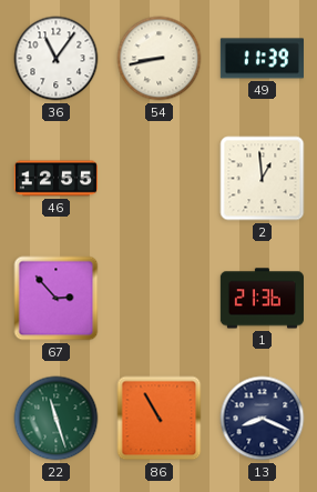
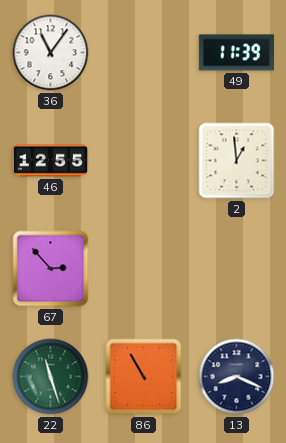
54: 8:43 -> none
1: 21:36 -> none
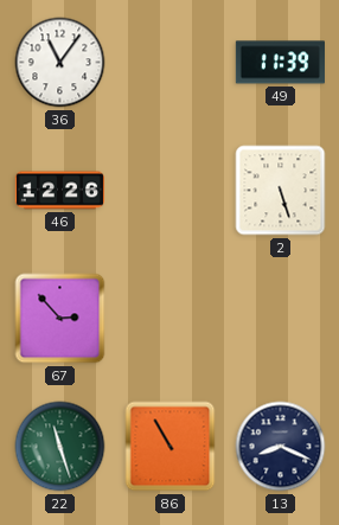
46: 12:55 -> 12:26
2: 12:59 -> 5:27
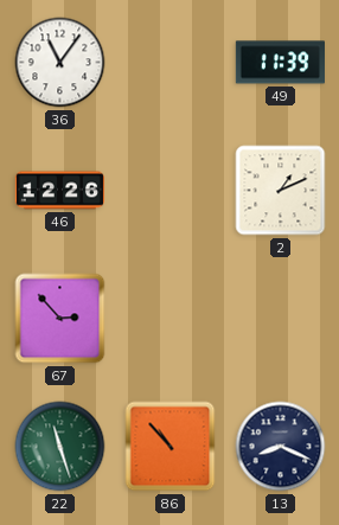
2: 5:27 -> 1:11
86: 10:55 -> 10:53
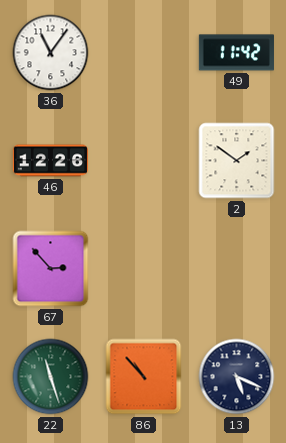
49: 11:39 -> 11:42
2: 1:11 -> 1:51
13: 8:19 -> 5:19
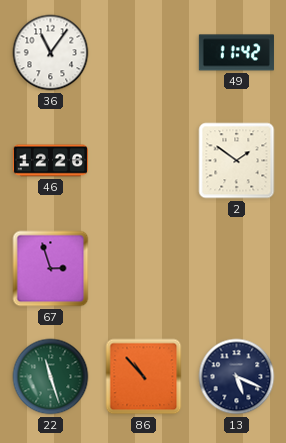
67: 2:53 -> 2:57
